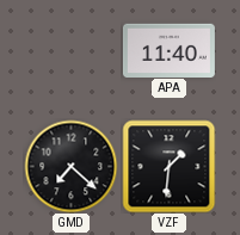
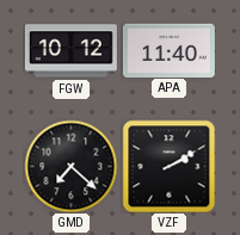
FGW: none -> 10:12
VZF: 1:31 -> 2:10
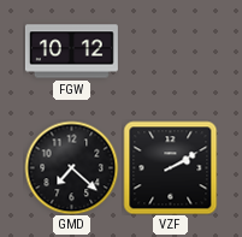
APA: 11:40 -> none
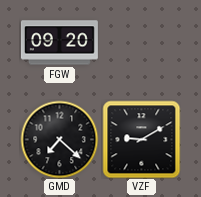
FGW: 10:12 -> 09:20
VZF: 2:10 -> 9:10
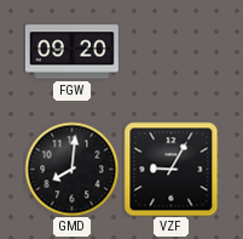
GMD: 7:22 -> 8:01
VZF: 9:10 -> 9:05
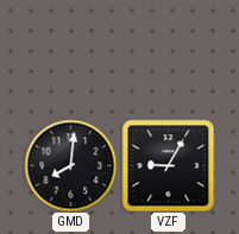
FGW: 09:20 -> none
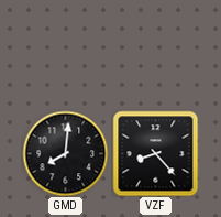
VZF: 9:05 -> 8:23
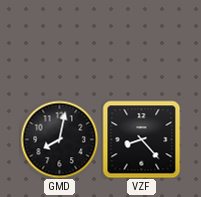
GMD: 8:01 -> 8:02
